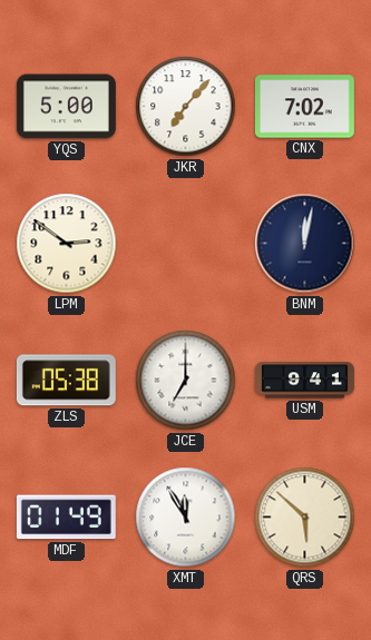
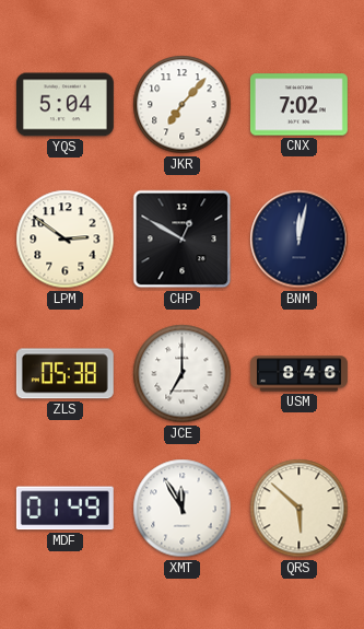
YQS: 5:00 -> 5:04
CHP: none -> 12:50
USM: 9:41 -> 8:46
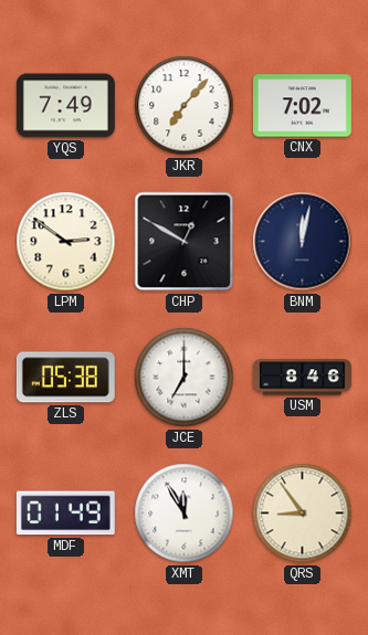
YQS: 5:04 -> 7:49
QRS: 5:52 -> 8:54
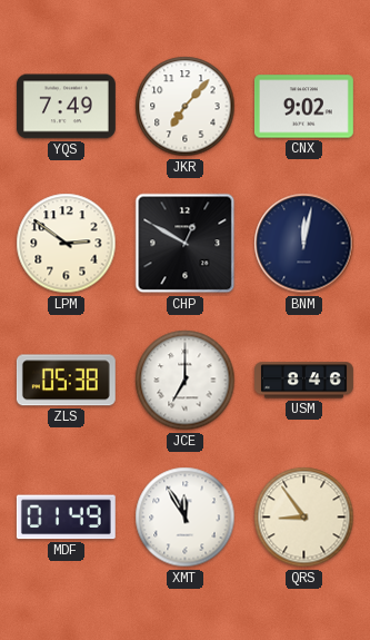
CNX: 7:02 -> 9:02
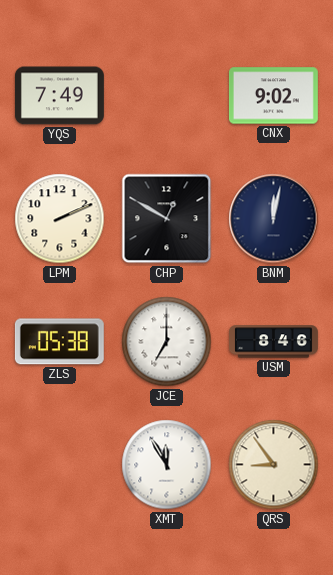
JKR: 7:07 -> none
LPM: 2:51 -> 2:11
MDF: 01:49 -> none
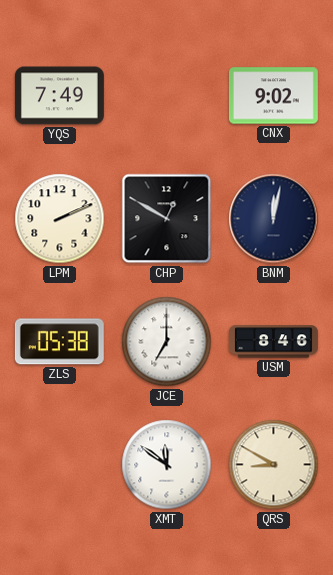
XMT: 11:55 -> 11:51
QRS: 8:54 -> 8:50
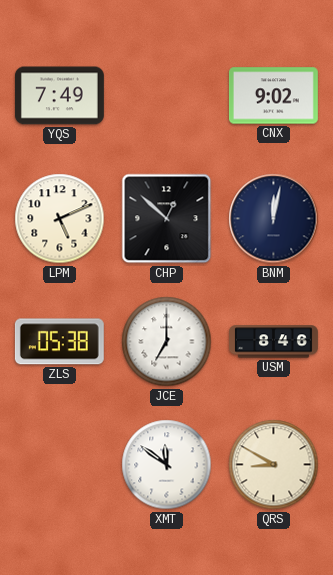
LPM: 2:11 -> 5:11
CHP: 12:50 -> 12:52
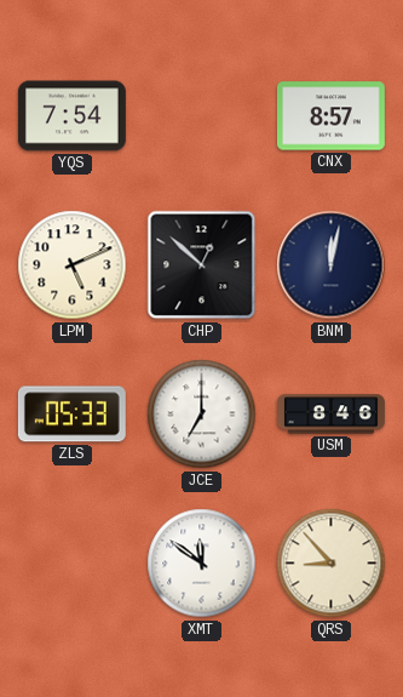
YQS: 7:49 -> 7:54
CNX: 9:02 -> 8:57
ZLS: 05:38 -> 05:33
QRS: 8:50 -> 8:53
